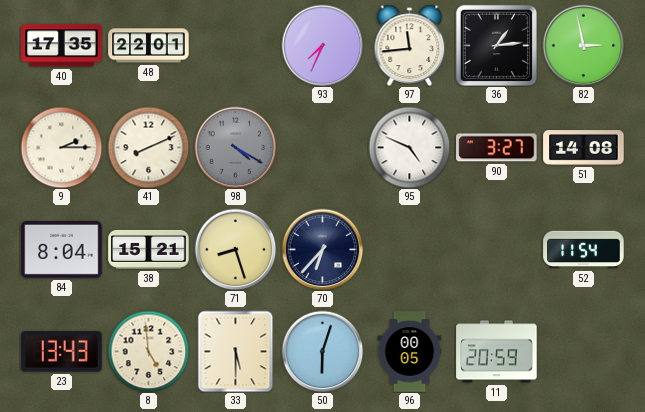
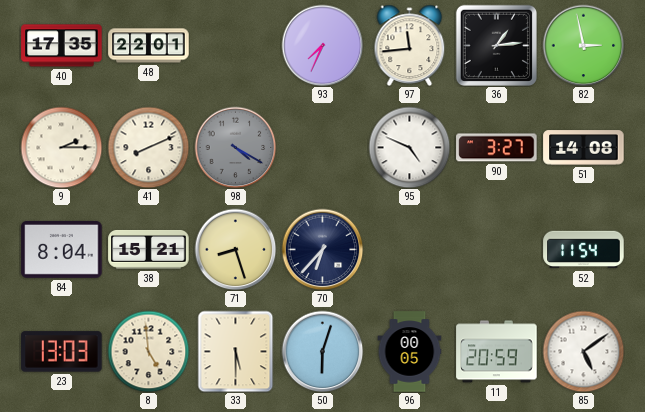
23: 13:43 -> 13:03
85: none -> 5:09
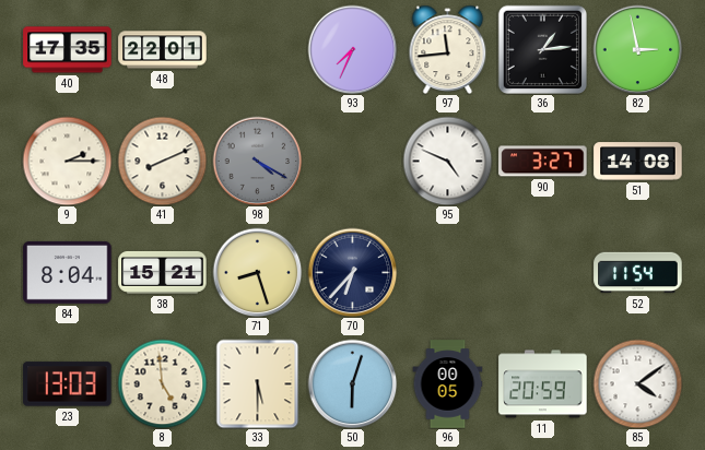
85: 5:09 -> 4:09
